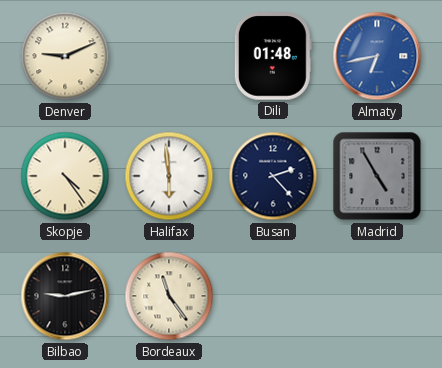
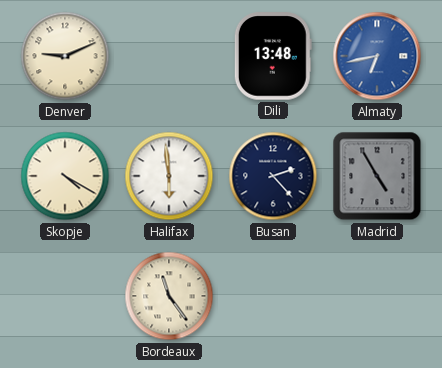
Dili: 01:48 -> 13:48
Skopje: 4:24 -> 4:20
Bilbao: 9:13 -> none
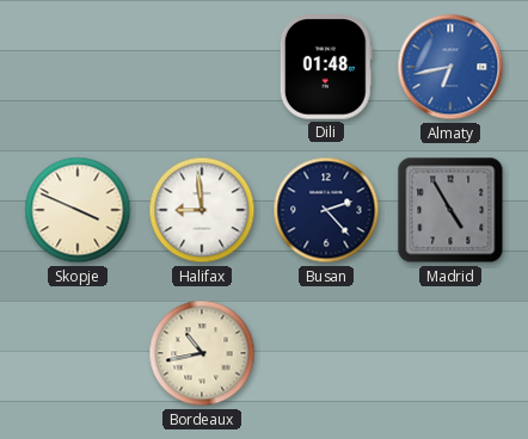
Denver: 9:11 -> none
Dili: 13:48 -> 01:48
Skopje: 4:20 -> 3:49
Halifax: 5:59 -> 8:59
Bordeaux: 11:24 -> 10:43
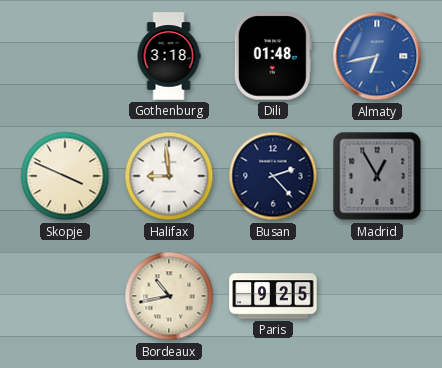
Gothenburg: none -> 3:18
Madrid: 4:55 -> 12:55
Paris: none -> 9:25
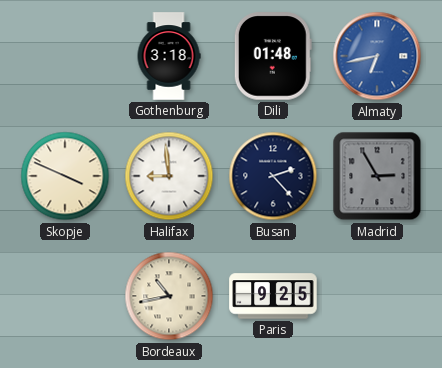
Madrid: 12:55 -> 2:55
